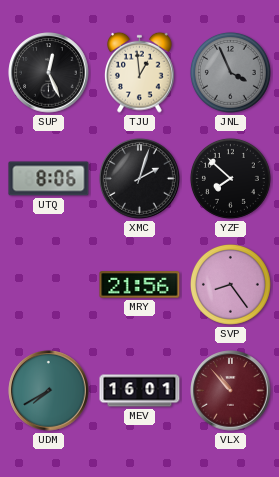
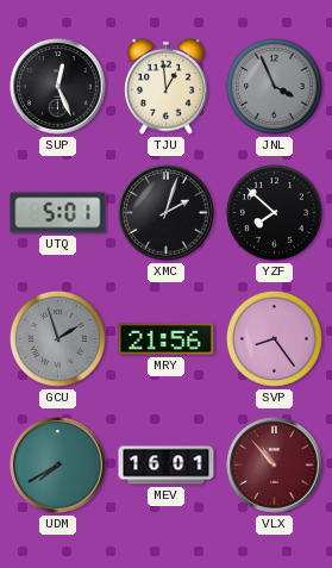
UTQ: 8:06 -> 5:01
GCU: none -> 1:57
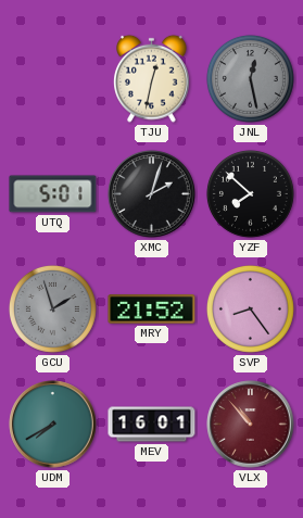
SUP: 12:26 -> none
TJU: 12:59 -> 12:32
JNL: 3:56 -> 12:28
MRY: 21:56 -> 21:52
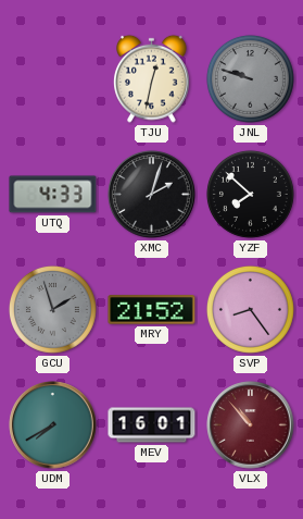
JNL: 12:28 -> 9:48
UTQ: 5:01 -> 4:33
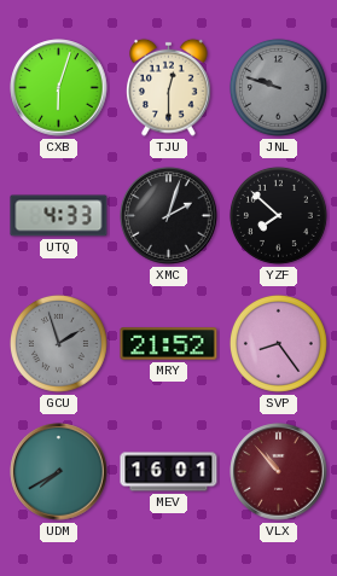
CXB: none -> 6:03
TJU: 12:32 -> 12:30
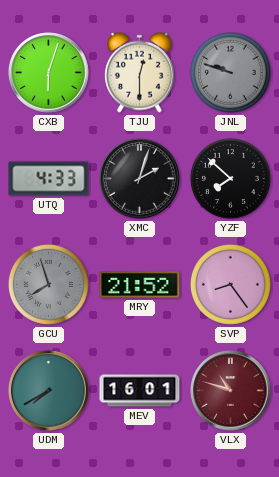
GCU: 1:57 -> 7:57
VLX: 10:53 -> 10:48
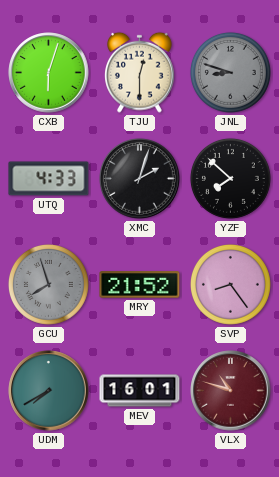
JNL: 9:48 -> 8:48
